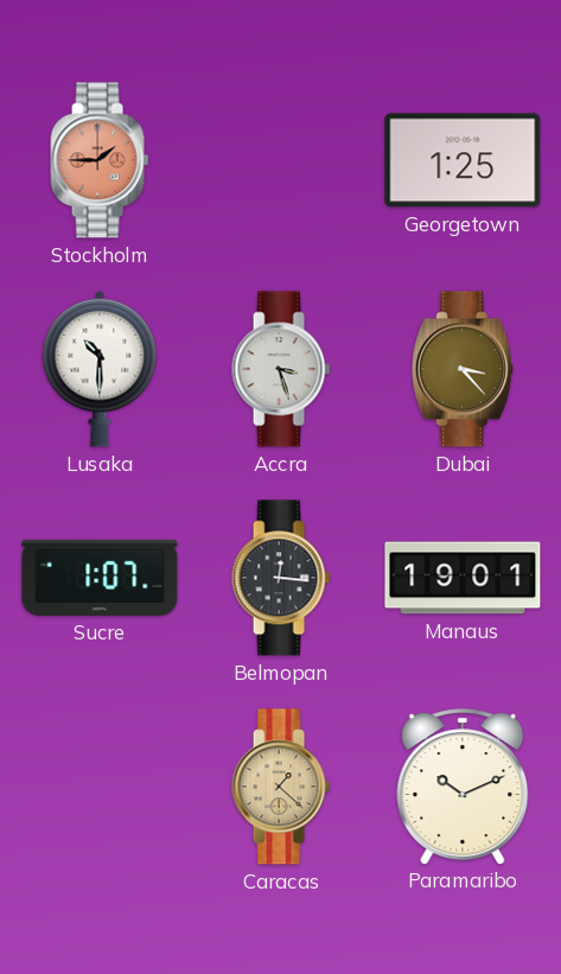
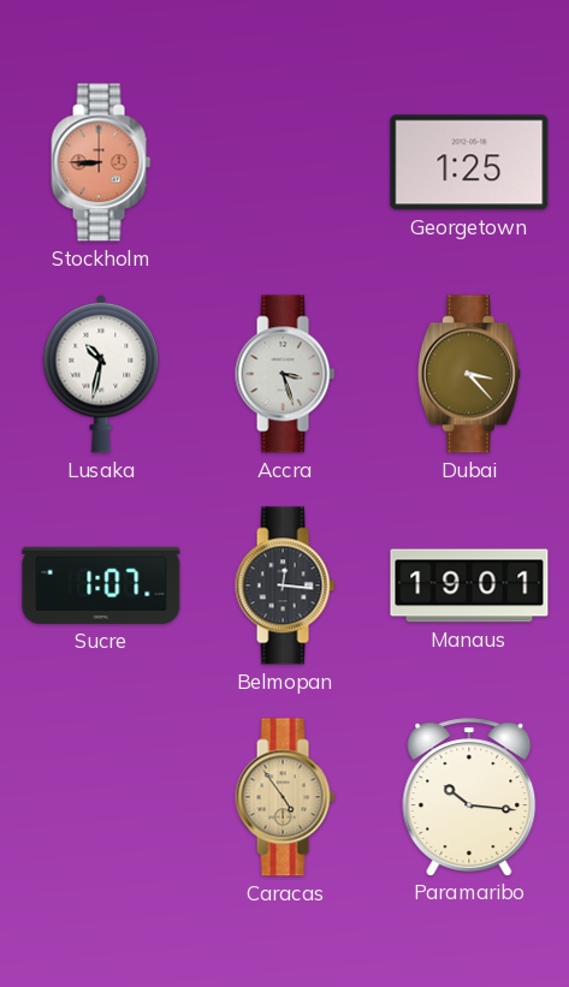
Stockholm: 1:45 -> 8:45
Lusaka: 10:30 -> 10:32
Caracas: 1:22 -> 4:54
Paramaribo: 10:11 -> 10:16
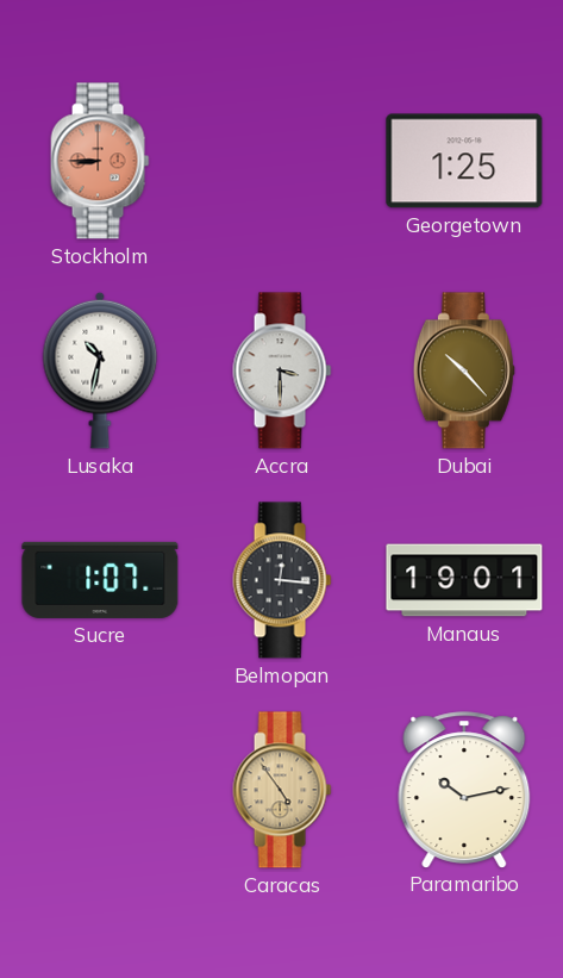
Accra: 3:27 -> 3:30
Dubai: 3:23 -> 10:23
Paramaribo: 10:16 -> 10:13
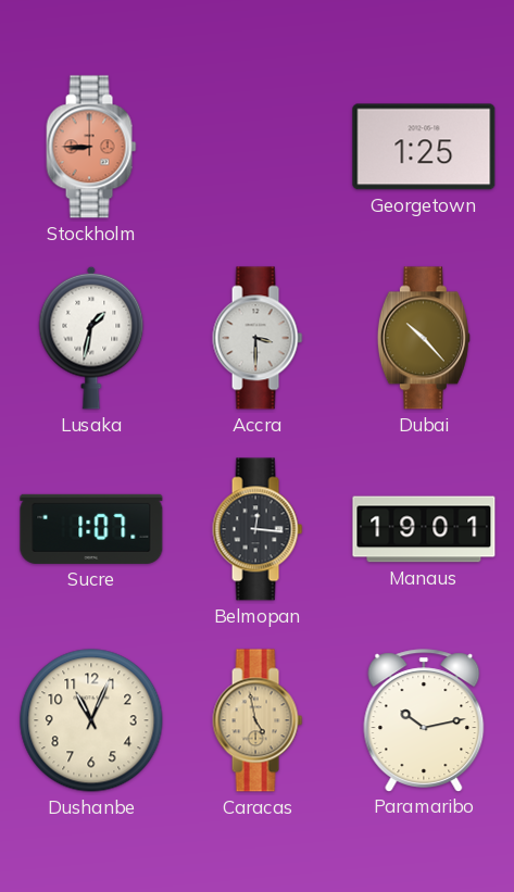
Lusaka: 10:32 -> 1:32
Dushanbe: none -> 11:04
Caracas: 4:54 -> 4:58
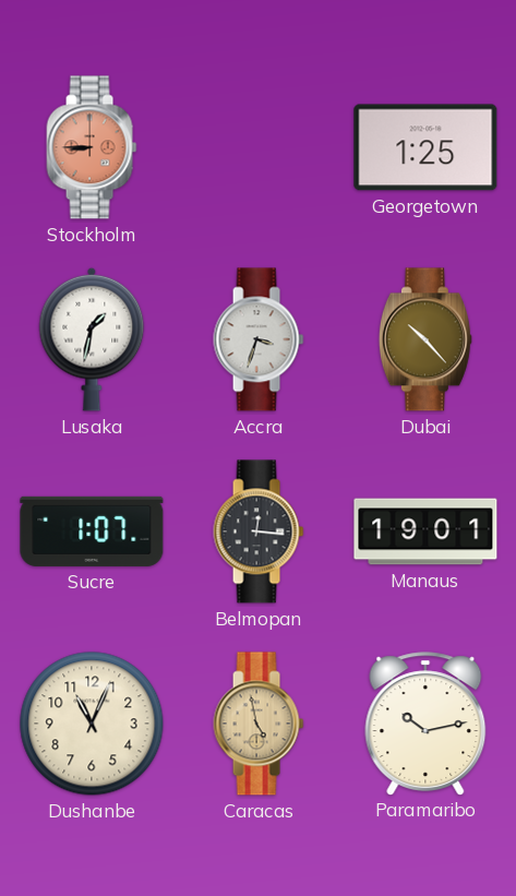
Accra: 3:30 -> 3:33
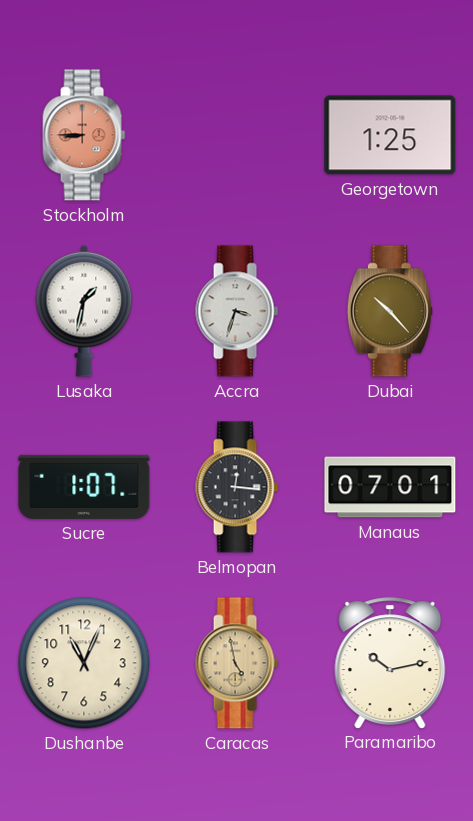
Manaus: 19:01 -> 07:01
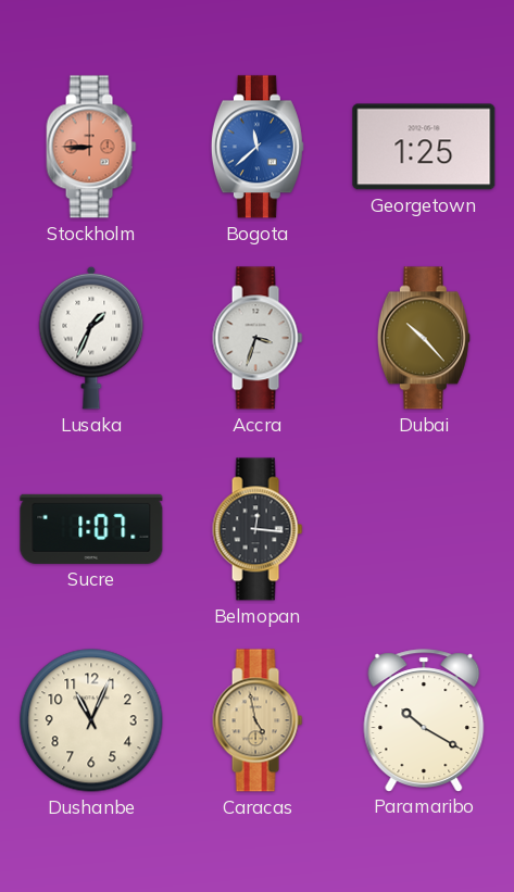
Bogota: none -> 11:38
Lusaka: 1:32 -> 1:34
Manaus: 07:01 -> none
Paramaribo: 10:13 -> 10:20
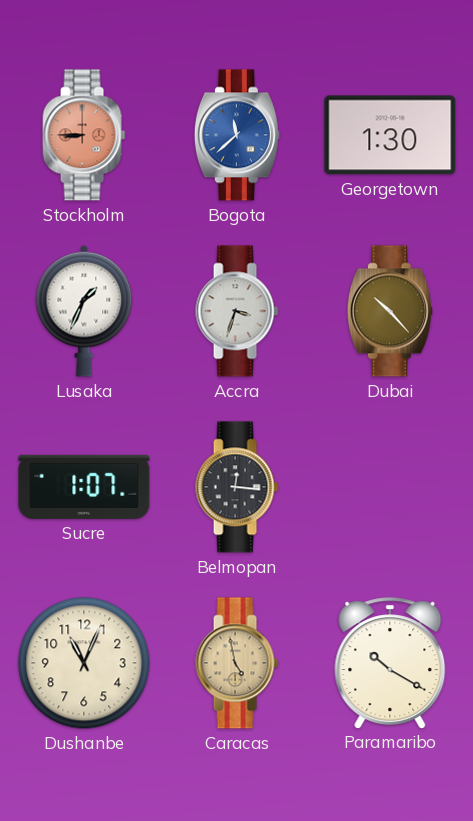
Georgetown: 1:25 -> 1:30
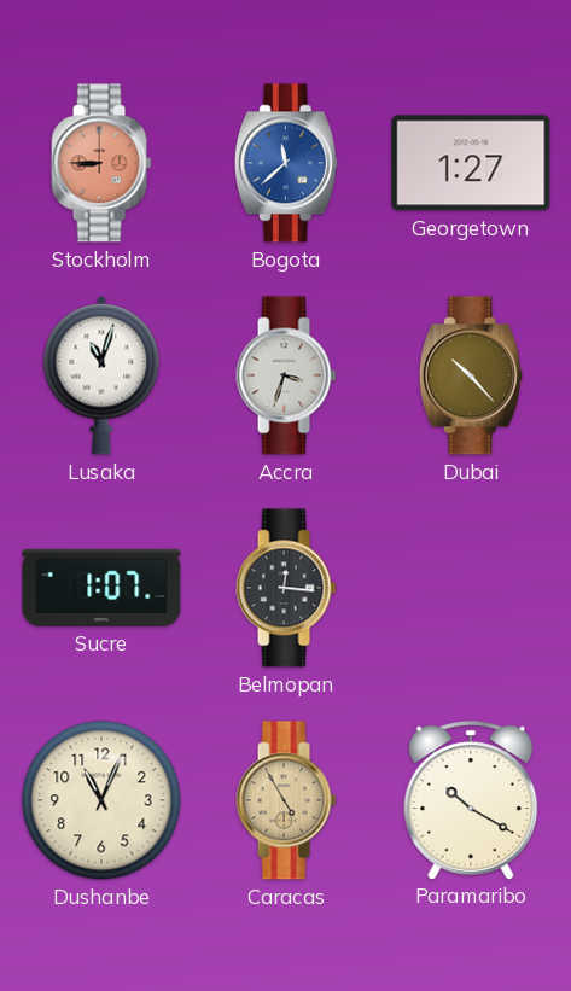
Georgetown: 1:30 -> 1:27
Lusaka: 1:34 -> 11:03
Caracas: 4:58 -> 4:55
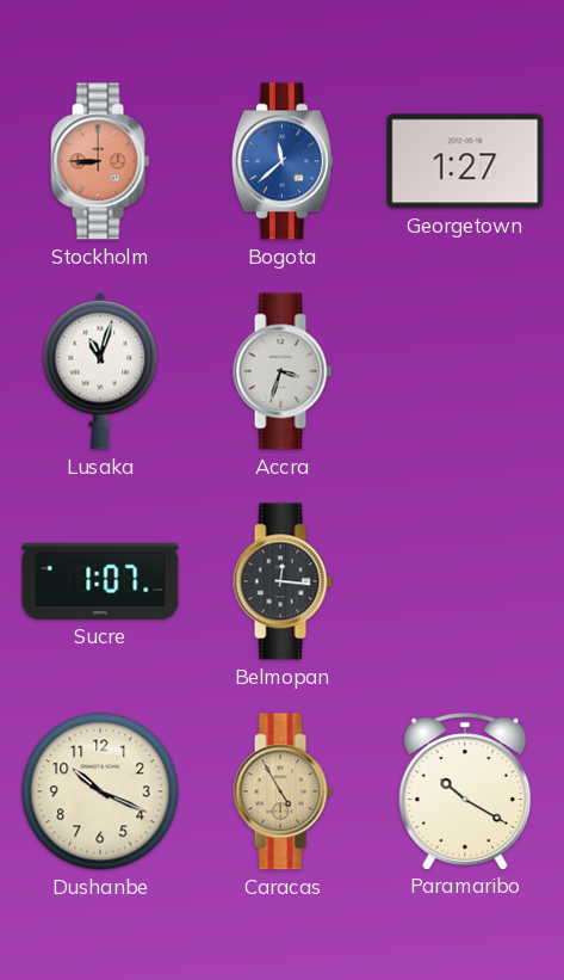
Dubai: 10:23 -> none
Dushanbe: 11:04 -> 10:19
